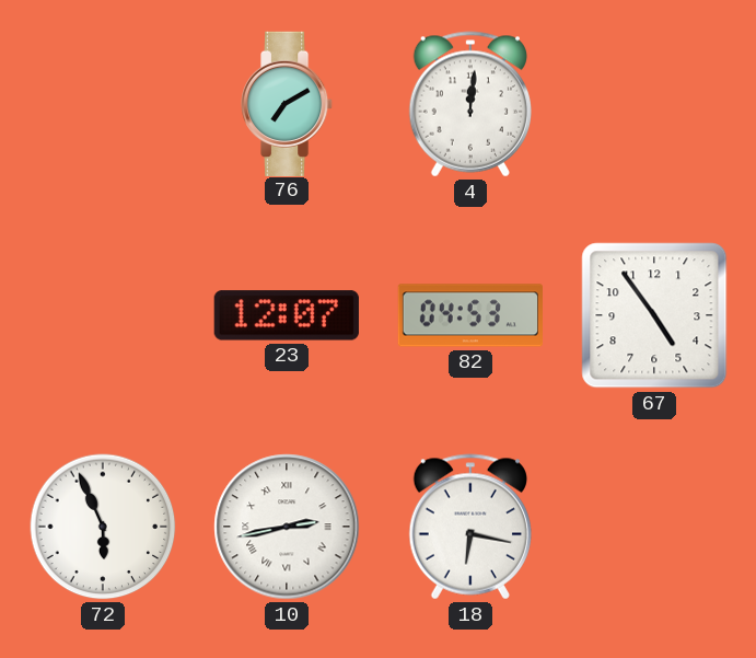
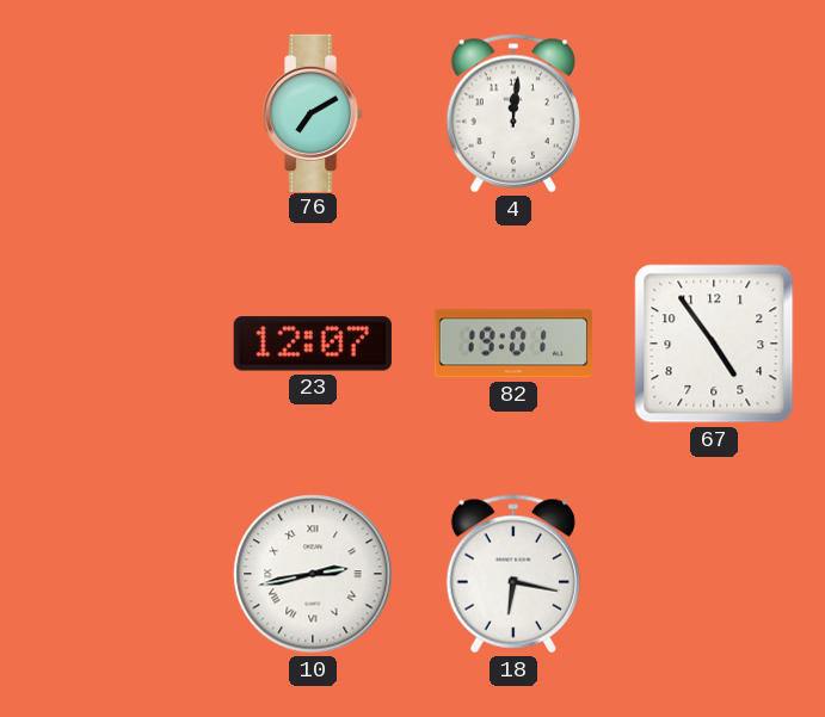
82: 04:53 -> 19:01
72: 5:56 -> none
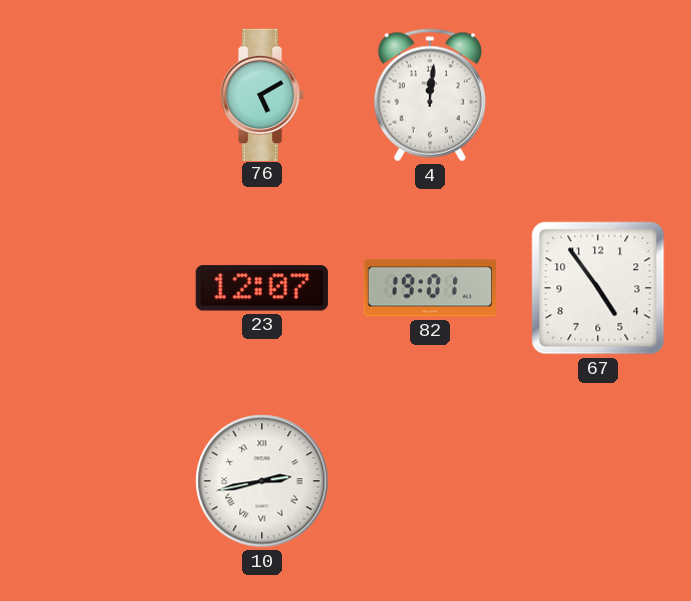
76: 7:10 -> 5:10
18: 6:17 -> none
